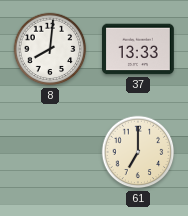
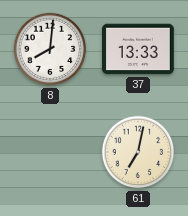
61: 7:00 -> 7:02
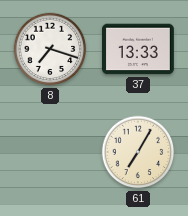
8: 8:01 -> 7:18
61: 7:02 -> 7:05
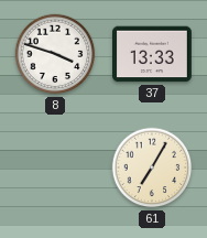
8: 7:18 -> 3:48
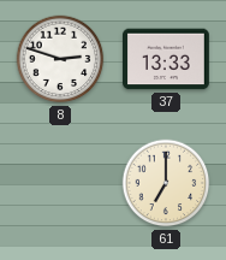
8: 3:48 -> 2:48
61: 7:05 -> 7:00
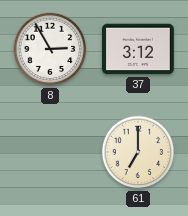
8: 2:48 -> 2:55
37: 13:33 -> 3:12
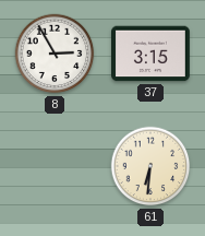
37: 3:12 -> 3:15
61: 7:00 -> 6:31
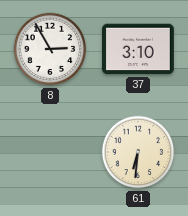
37: 3:15 -> 3:10
